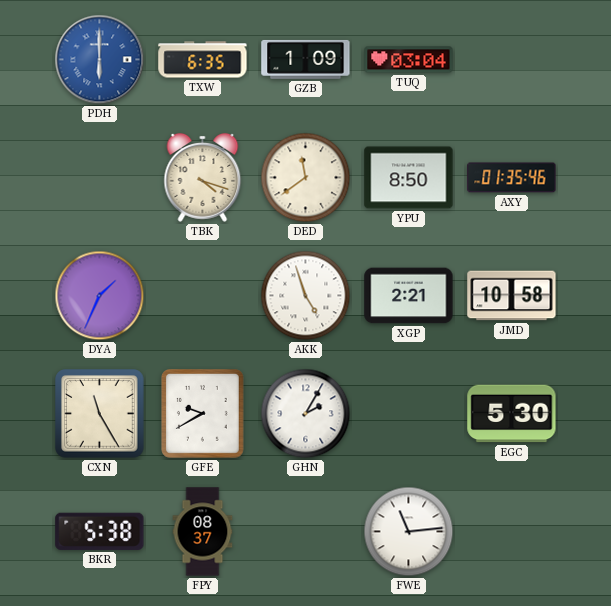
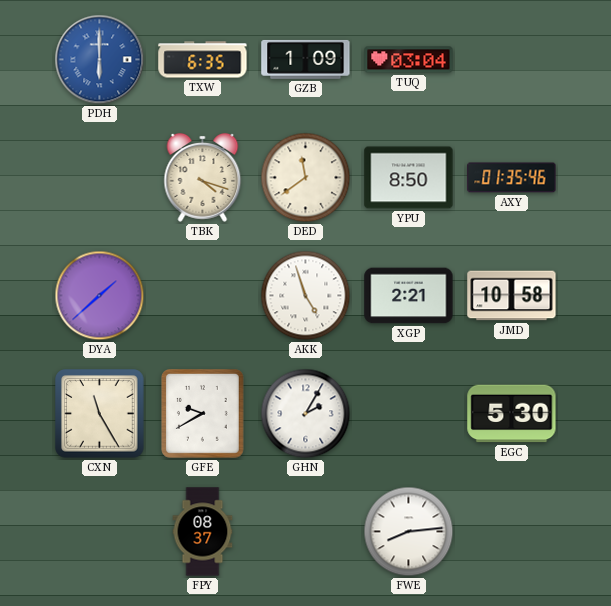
DYA: 1:34 -> 1:38
BKR: 5:38 -> none
FWE: 11:14 -> 8:14
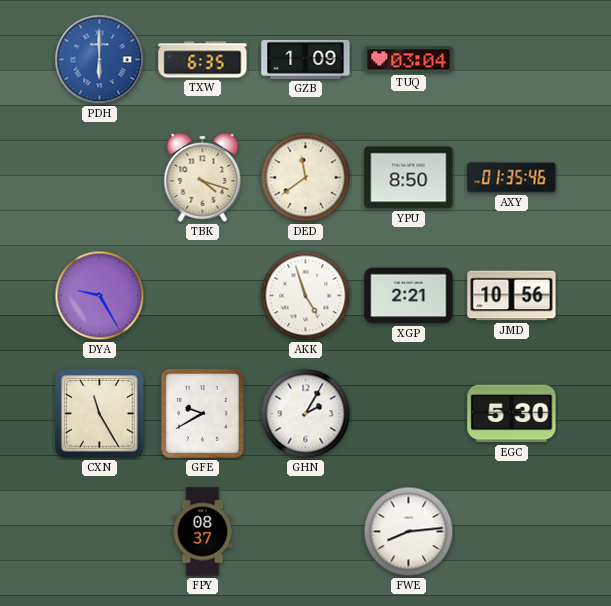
DYA: 1:38 -> 9:25
JMD: 10:58 -> 10:56
